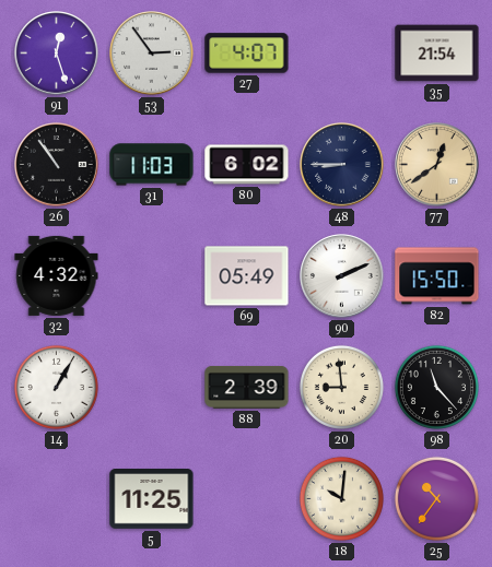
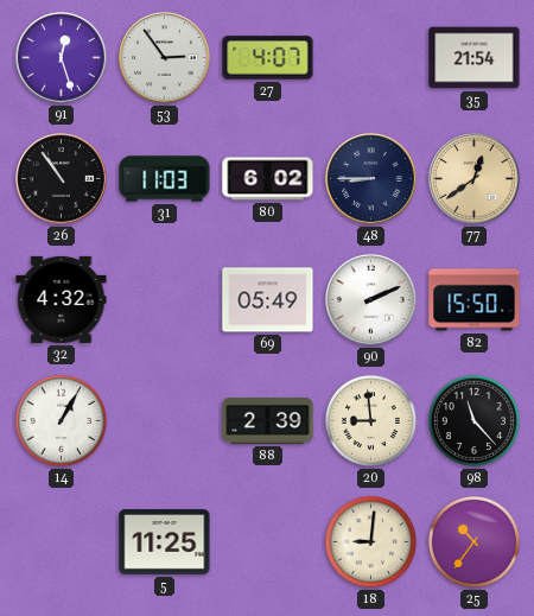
18: 10:01 -> 9:01
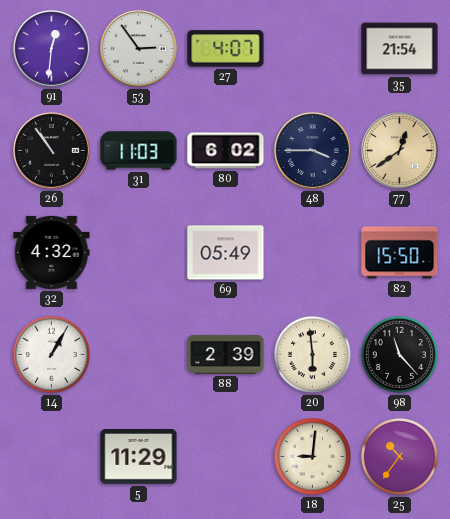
91: 12:27 -> 12:31
48: 8:45 -> 3:45
90: 2:11 -> none
20: 8:59 -> 5:59
5: 11:25 -> 11:29
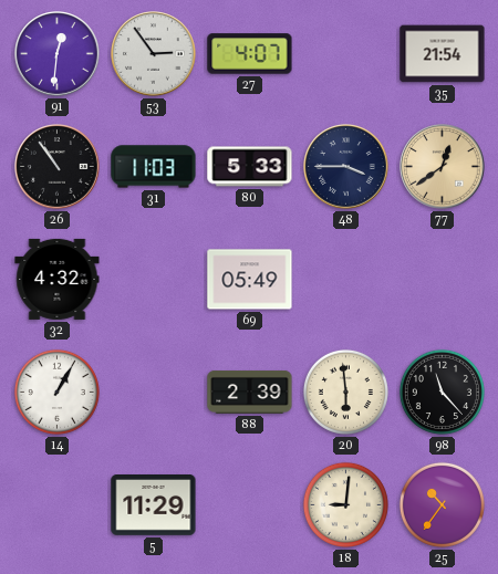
80: 6:02 -> 5:33
82: 15:50 -> none
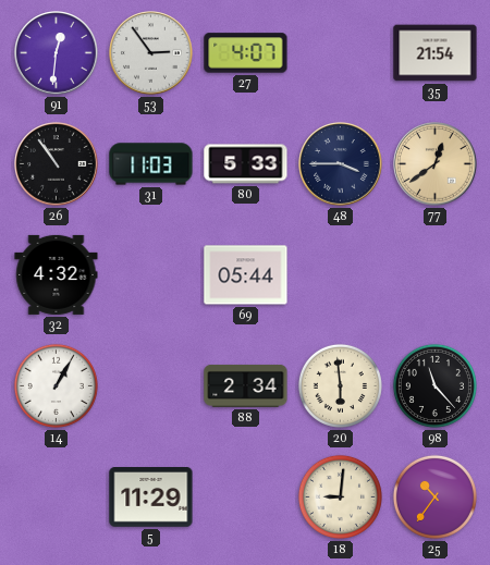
69: 05:49 -> 05:44
88: 2:39 -> 2:34
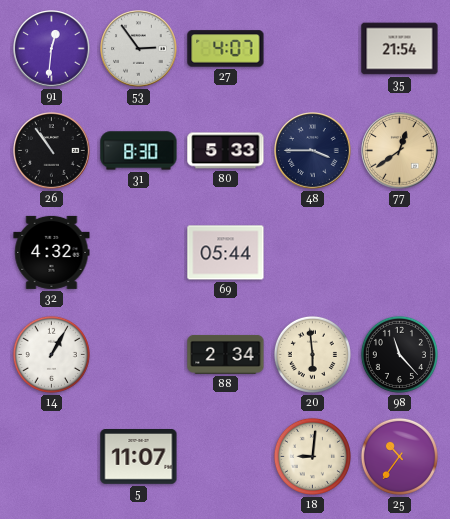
31: 11:03 -> 8:30
5: 11:29 -> 11:07
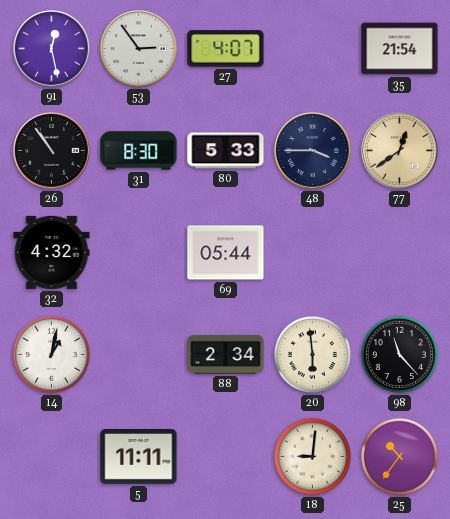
91: 12:31 -> 12:28
14: 1:05 -> 1:02
5: 11:07 -> 11:11
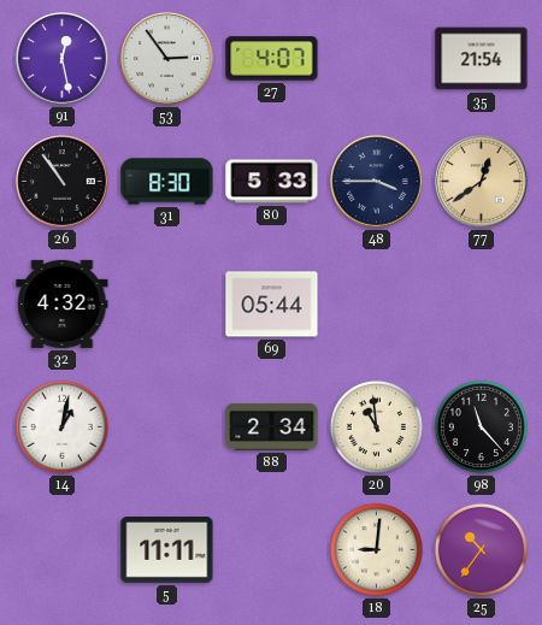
20: 5:59 -> 10:59
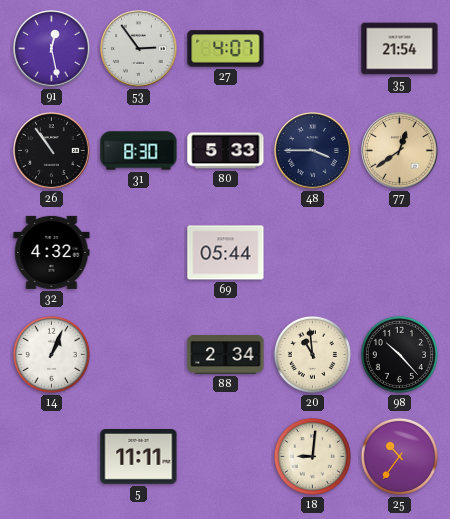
14: 1:02 -> 1:04
98: 11:23 -> 10:23
